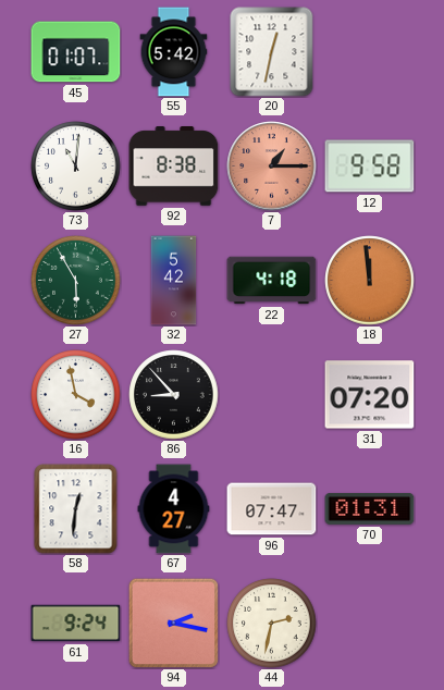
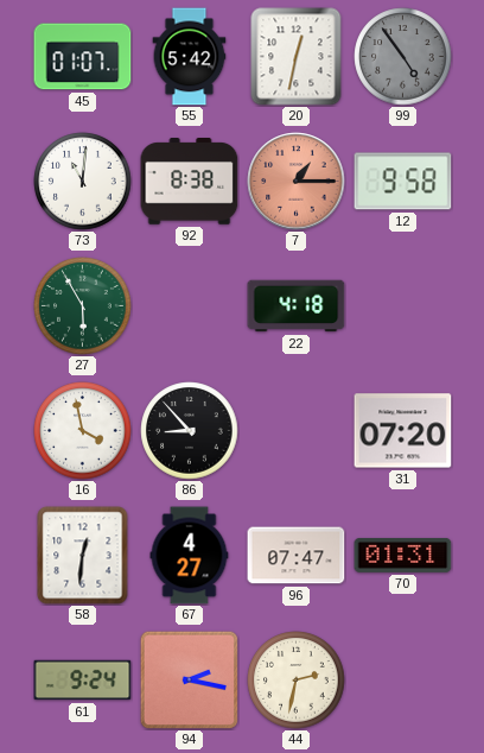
99: none -> 4:54
32: 5:42 -> none
18: 11:59 -> none
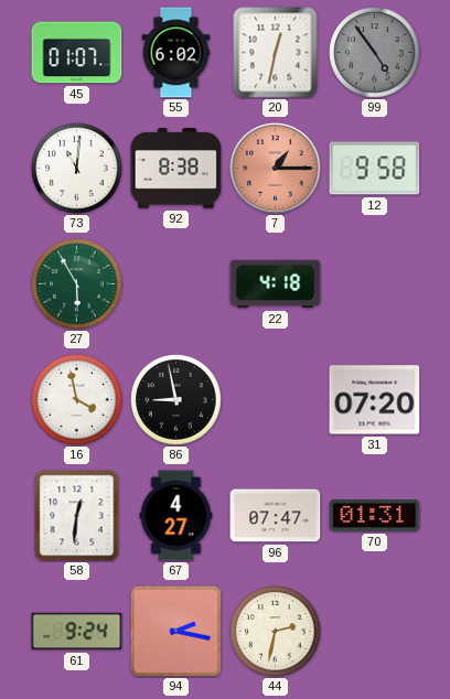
55: 5:42 -> 6:02
86: 8:53 -> 8:58
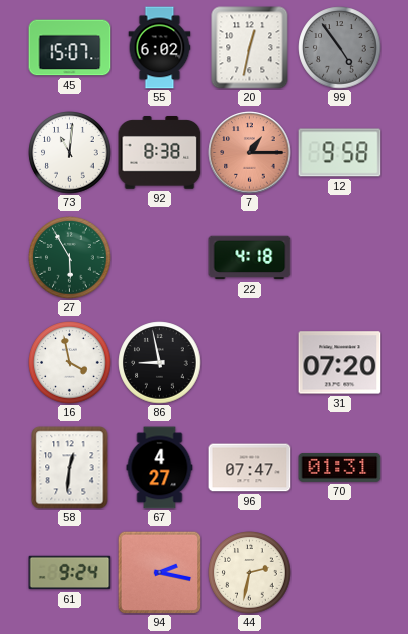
45: 01:07 -> 15:07
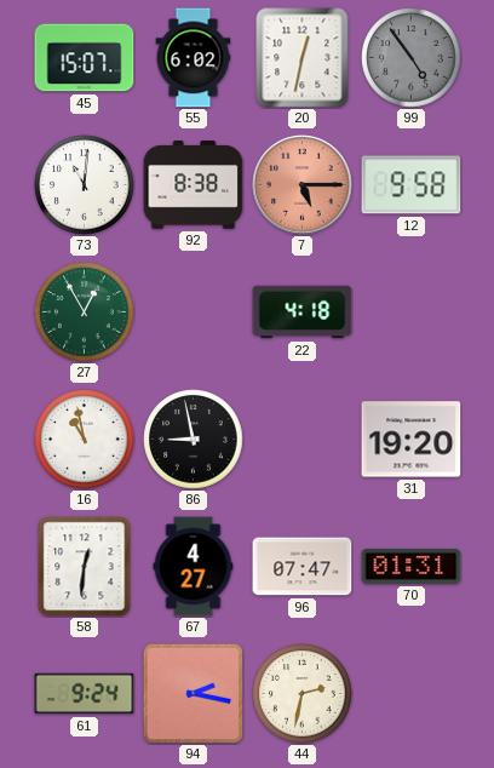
7: 1:15 -> 5:15
27: 5:55 -> 12:55
16: 3:58 -> 10:58
31: 07:20 -> 19:20
